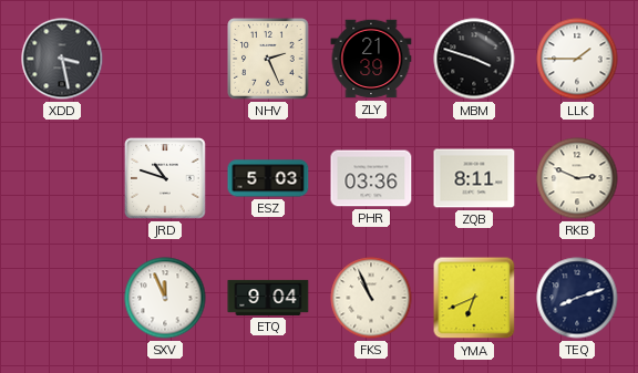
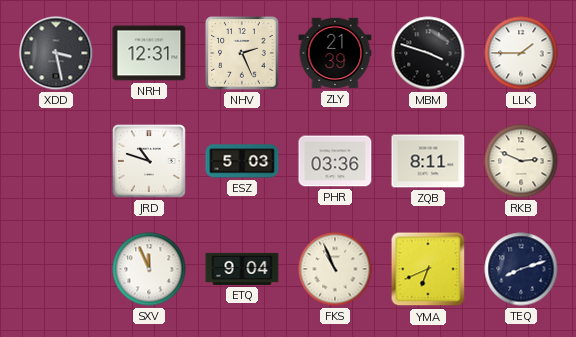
NRH: none -> 12:31
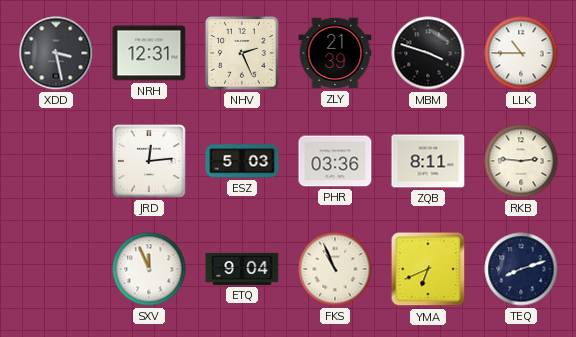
LLK: 1:45 -> 10:45
JRD: 10:48 -> 12:14
RKB: 2:49 -> 2:46
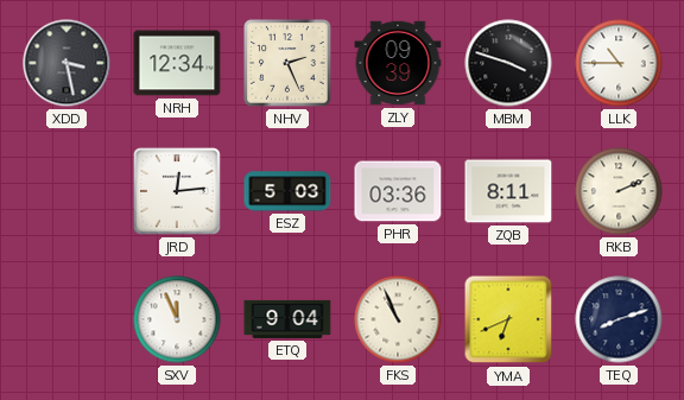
NRH: 12:31 -> 12:34
ZLY: 21:39 -> 09:39
RKB: 2:46 -> 2:11
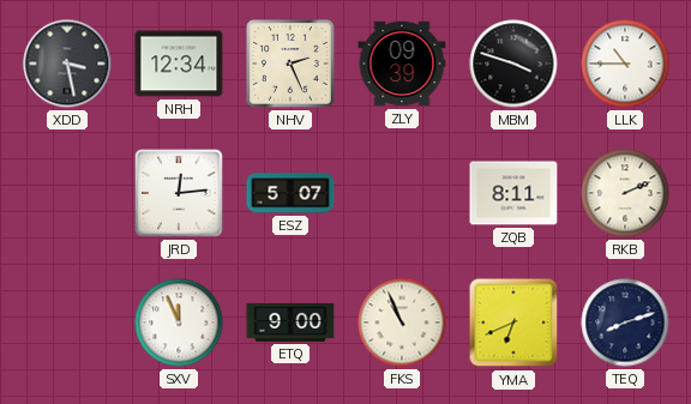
ESZ: 5:03 -> 5:07
PHR: 03:36 -> none
ETQ: 9:04 -> 9:00
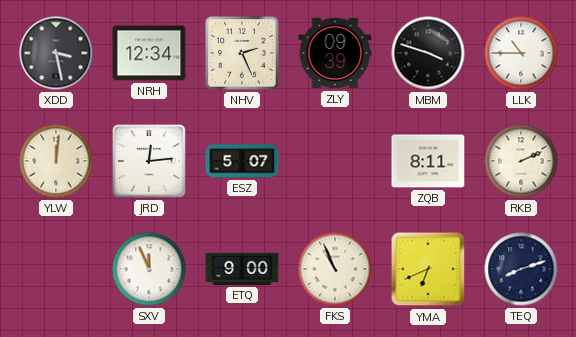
YLW: none -> 12:01
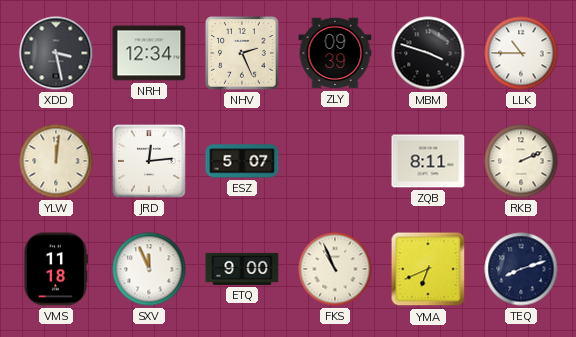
VMS: none -> 11:18
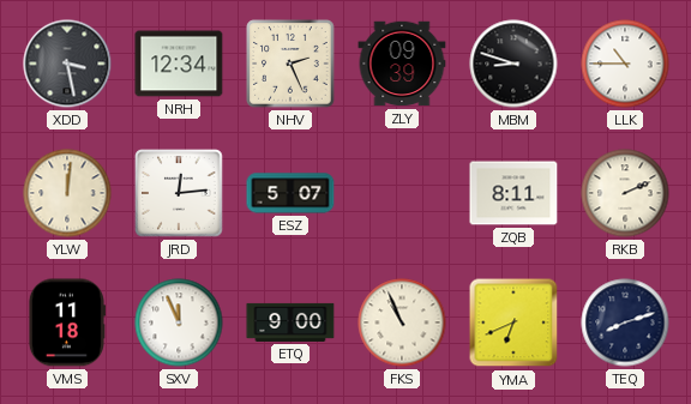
MBM: 3:48 -> 8:48
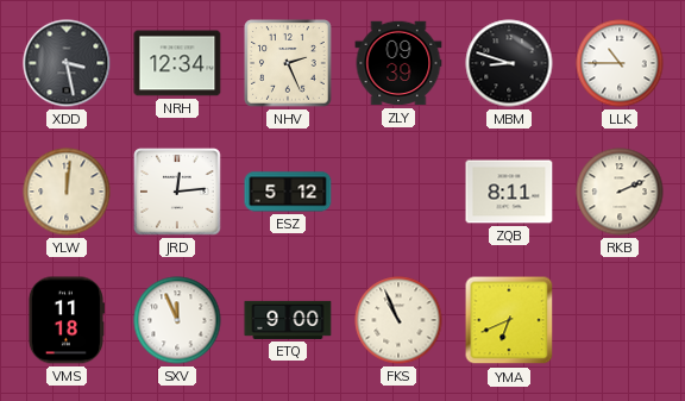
ESZ: 5:07 -> 5:12
TEQ: 8:12 -> none
